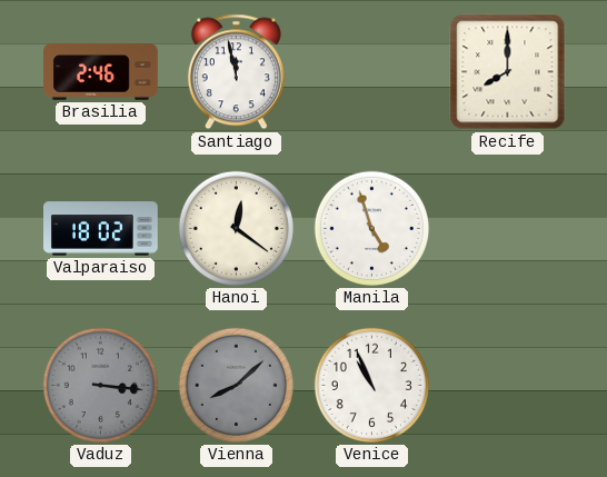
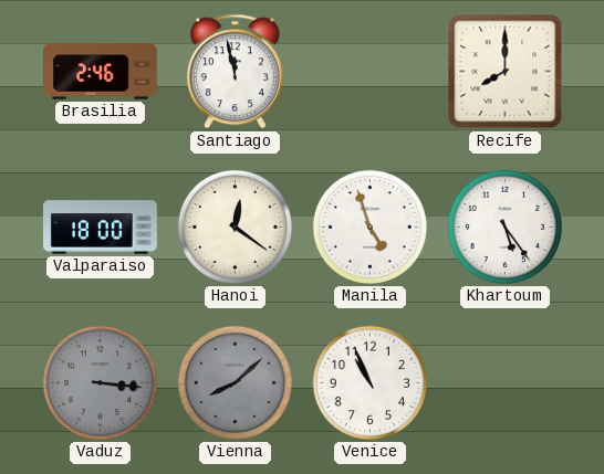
Valparaiso: 18:02 -> 18:00
Khartoum: none -> 5:24
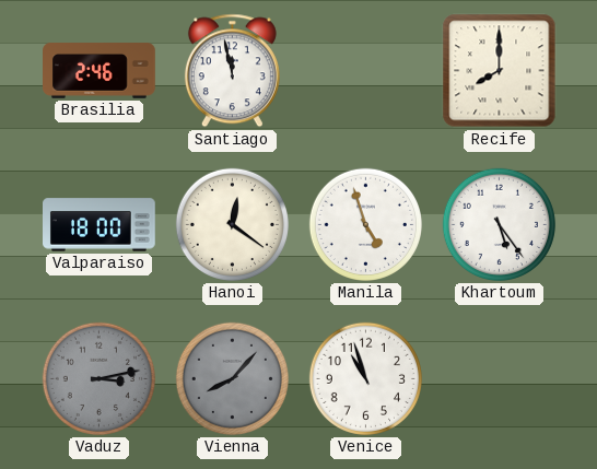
Vaduz: 3:16 -> 3:13
Vienna: 8:08 -> 8:07
Venice: 10:56 -> 10:57
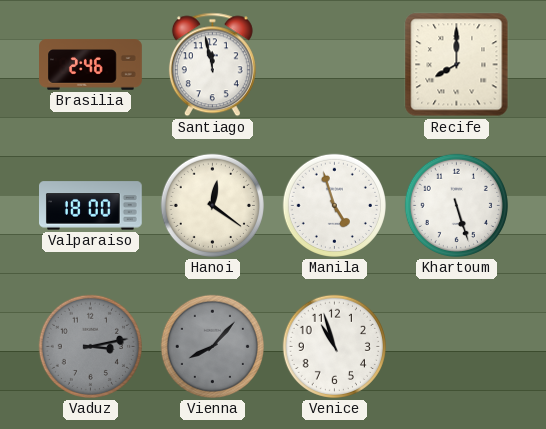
Khartoum: 5:24 -> 5:27
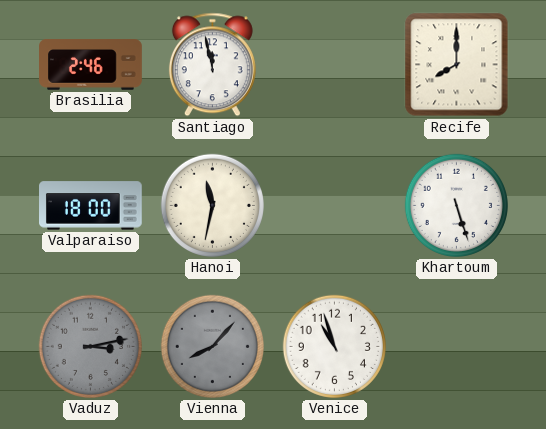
Hanoi: 12:21 -> 11:32
Manila: 4:57 -> none
